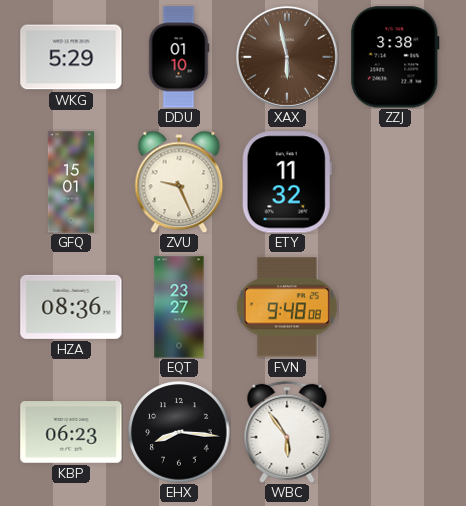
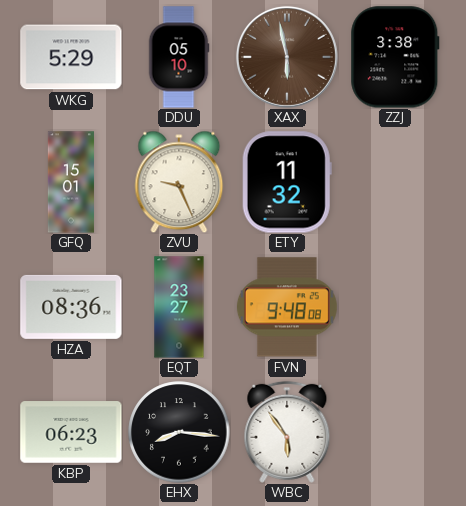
DDU: 01:10 -> 05:10
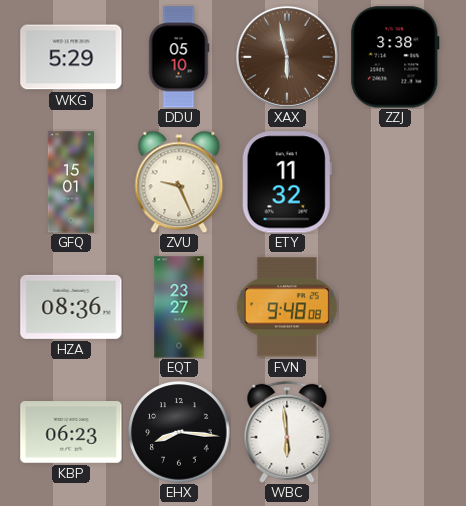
WBC: 5:54 -> 5:59
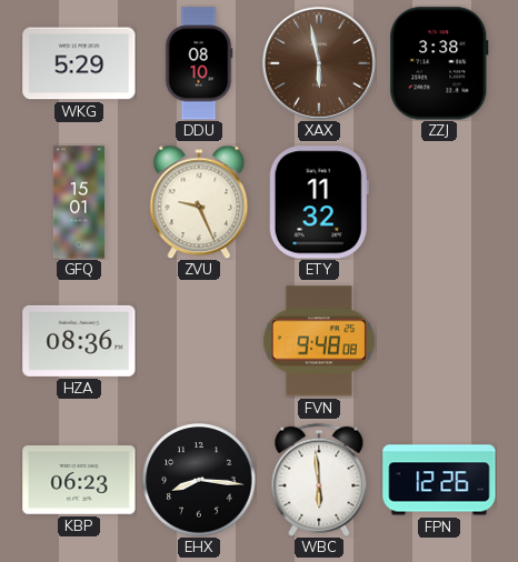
DDU: 05:10 -> 08:10
EQT: 23:27 -> none
FPN: none -> 12:26
